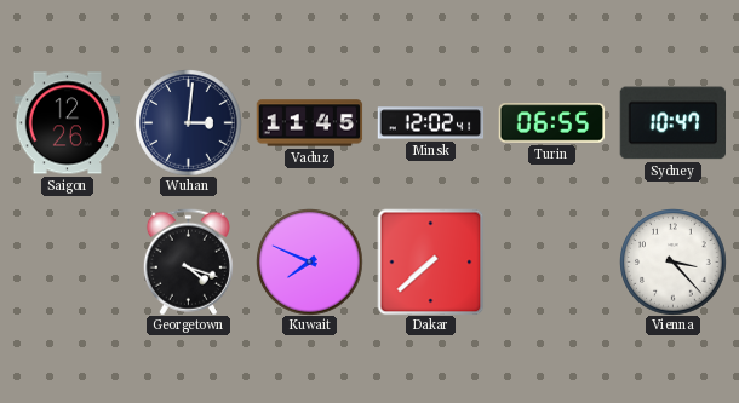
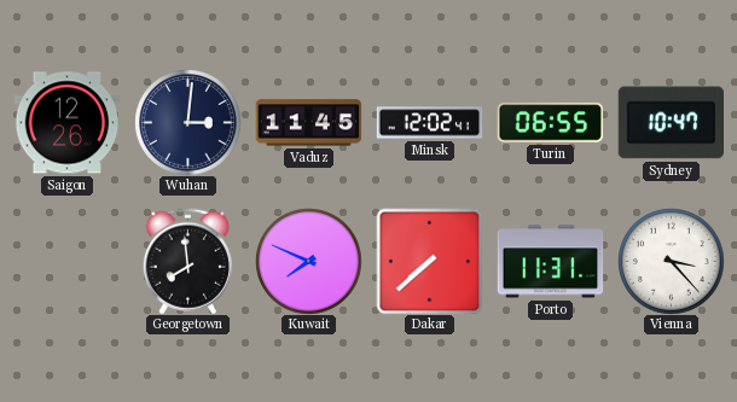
Georgetown: 4:18 -> 7:59
Porto: none -> 11:31
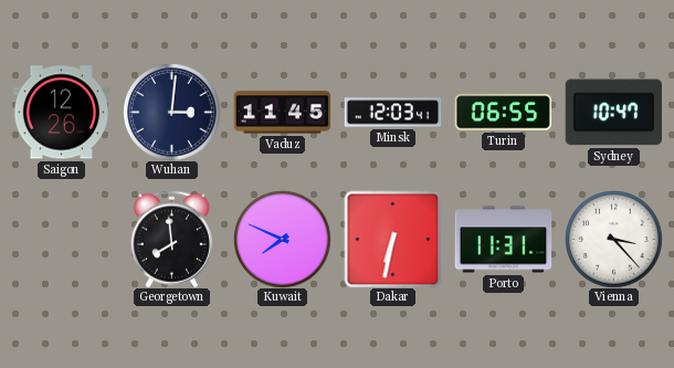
Minsk: 12:02 -> 12:03
Dakar: 7:38 -> 6:32
